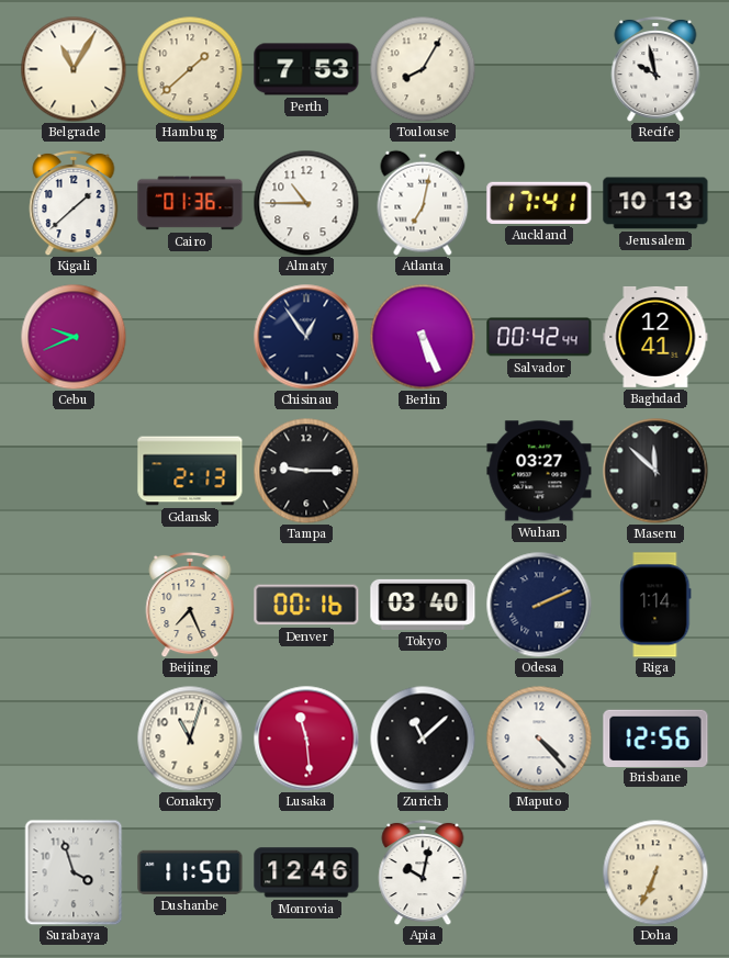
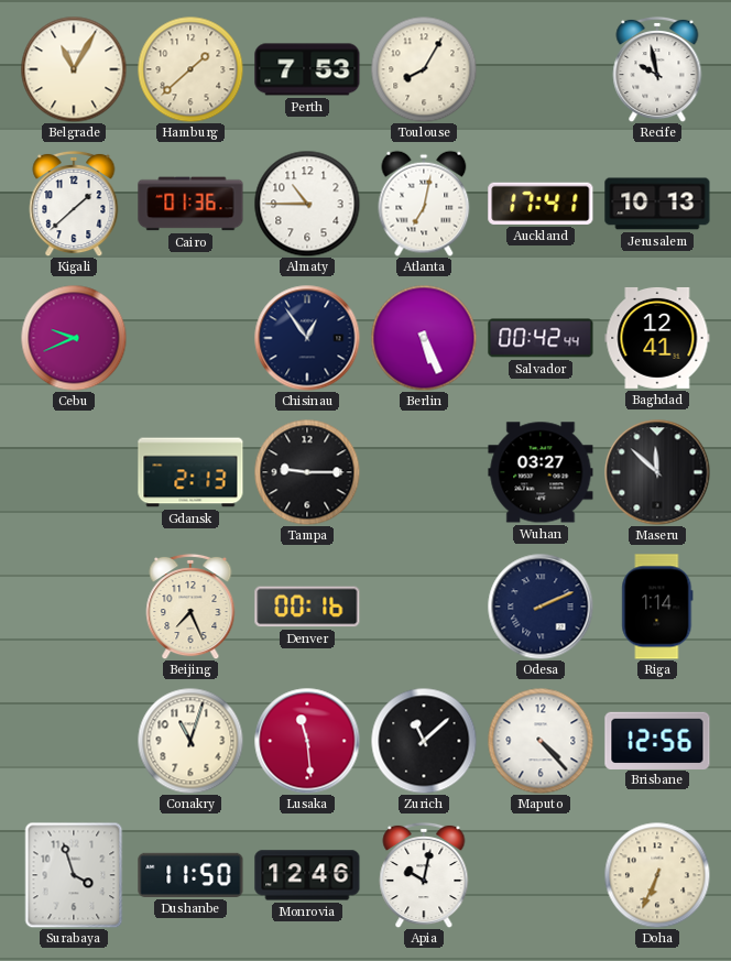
Tokyo: 03:40 -> none
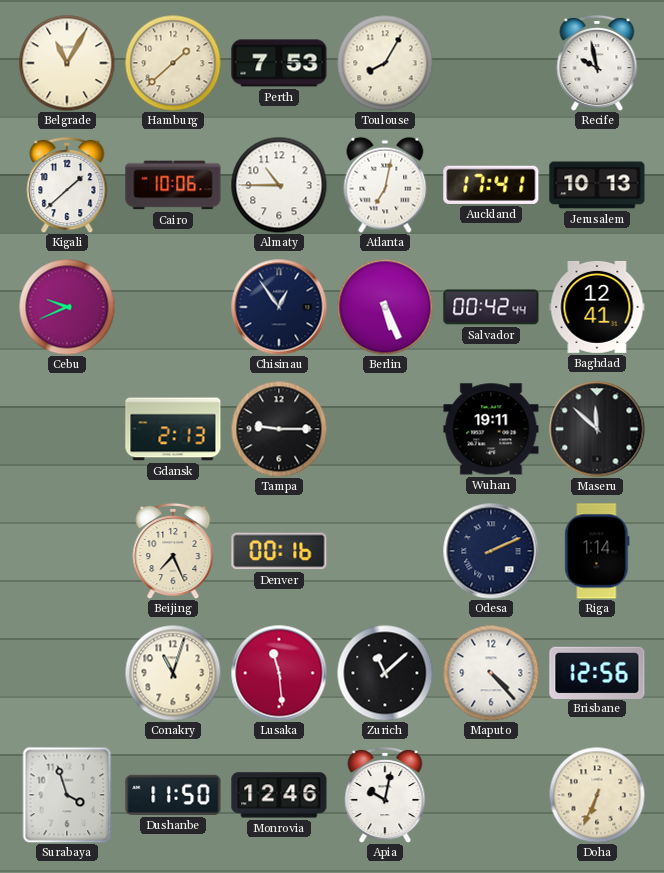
Cairo: 01:36 -> 10:06
Wuhan: 03:27 -> 19:11
